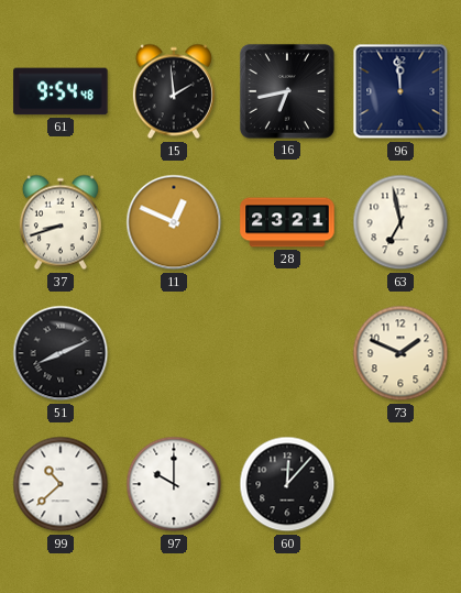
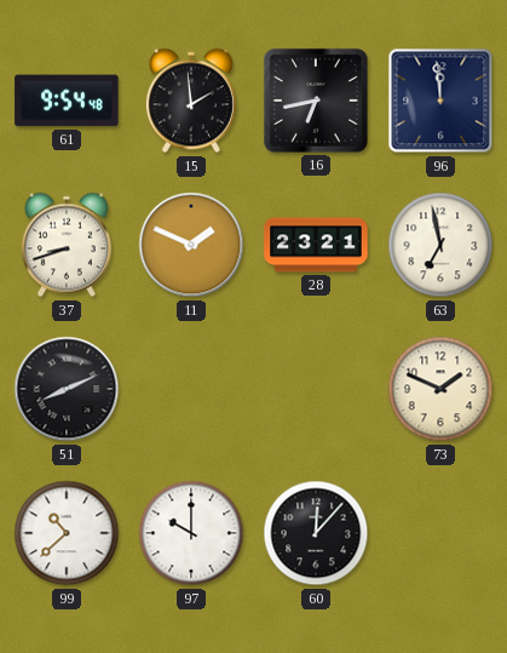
11: 12:49 -> 1:49
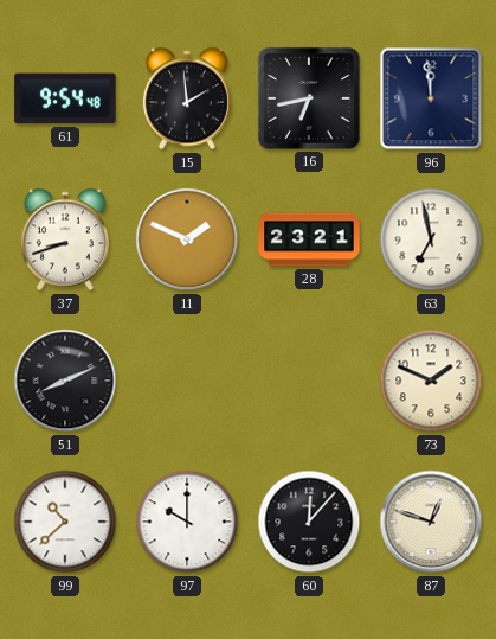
87: none -> 12:48
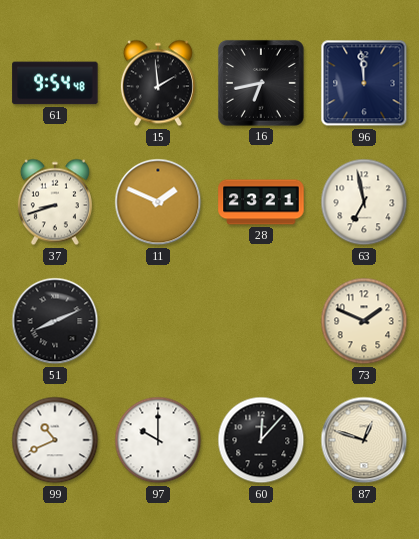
99: 10:38 -> 10:41
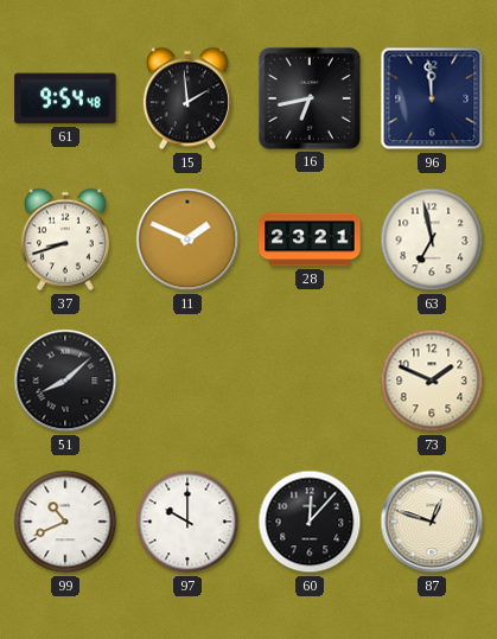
51: 8:11 -> 8:08
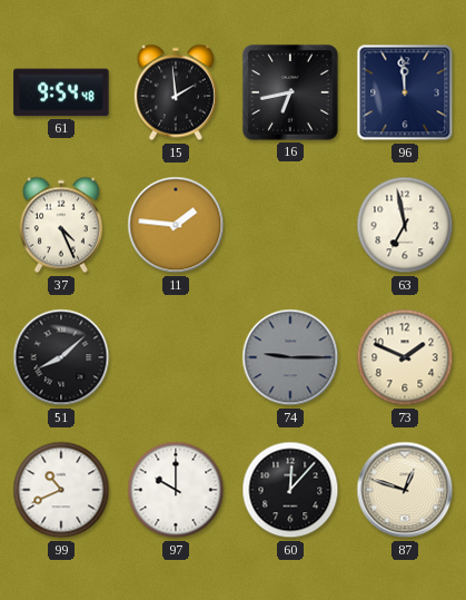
37: 8:42 -> 4:26
11: 1:49 -> 1:46
28: 23:21 -> none
74: none -> 9:15
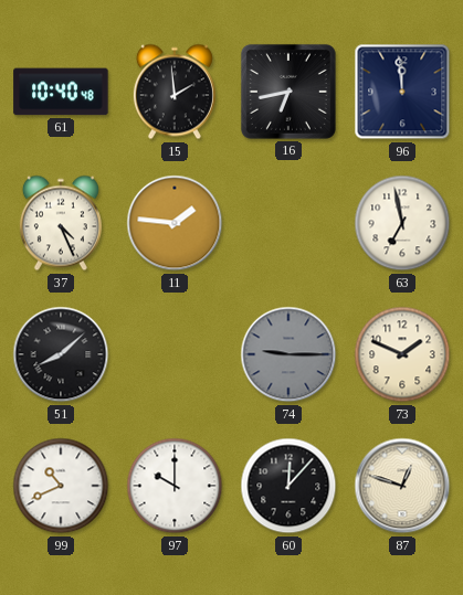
61: 9:54 -> 10:40
